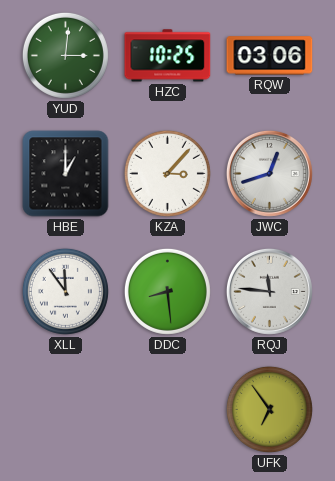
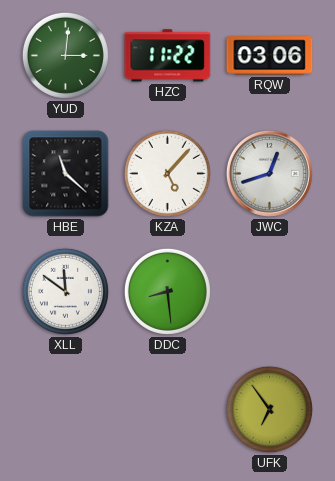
HZC: 10:25 -> 11:22
HBE: 1:00 -> 11:22
KZA: 3:07 -> 5:07
XLL: 11:54 -> 11:51
RQJ: 11:46 -> none
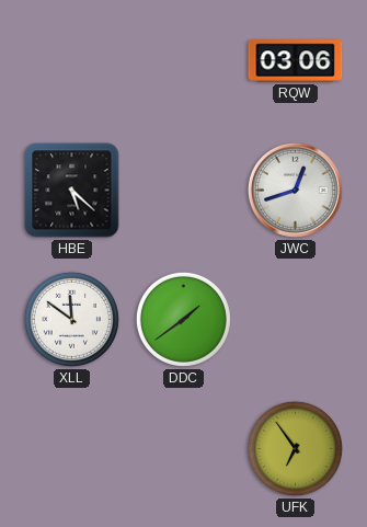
YUD: 3:01 -> none
HZC: 11:22 -> none
HBE: 11:22 -> 5:22
KZA: 5:07 -> none
DDC: 8:29 -> 1:39
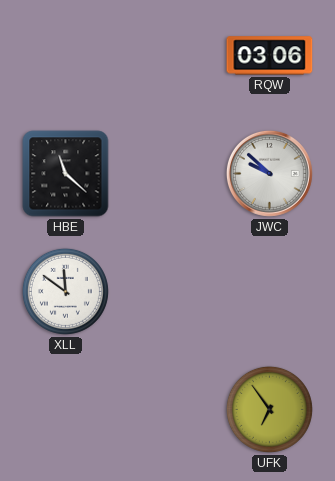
HBE: 5:22 -> 11:22
JWC: 12:42 -> 9:52
DDC: 1:39 -> none
